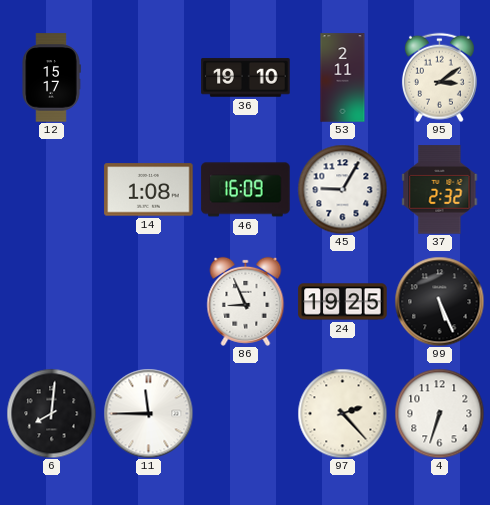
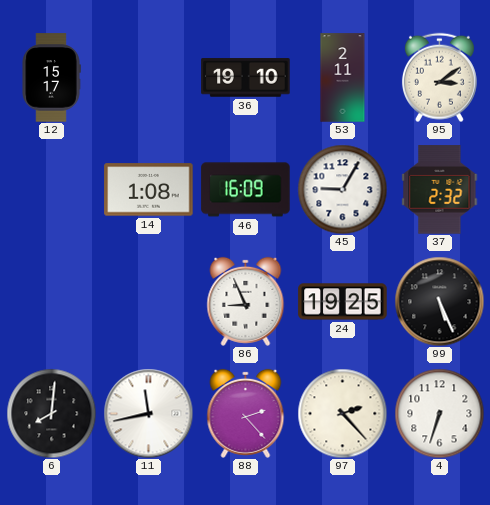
11: 11:45 -> 11:43
88: none -> 2:23
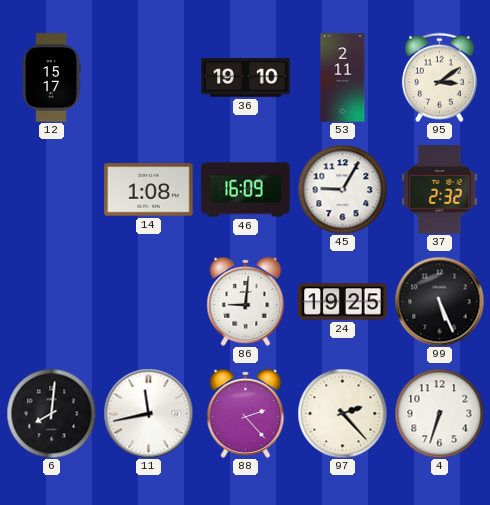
86: 8:56 -> 9:01
